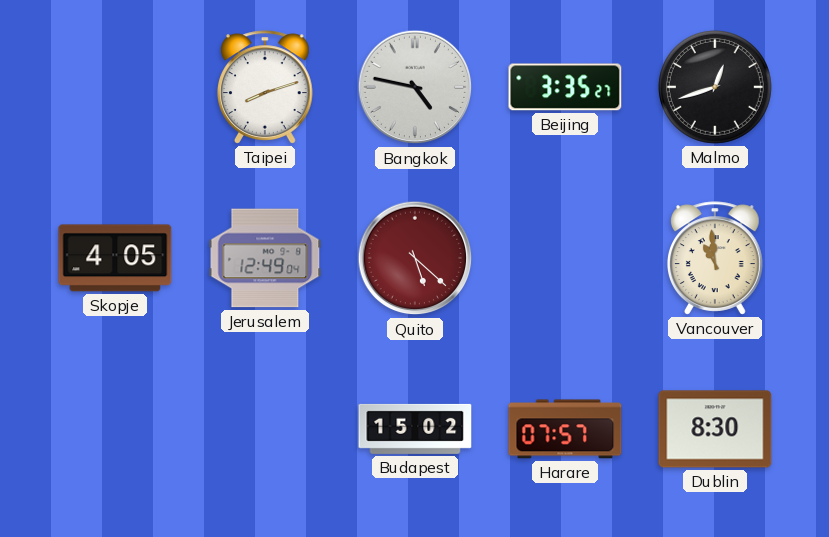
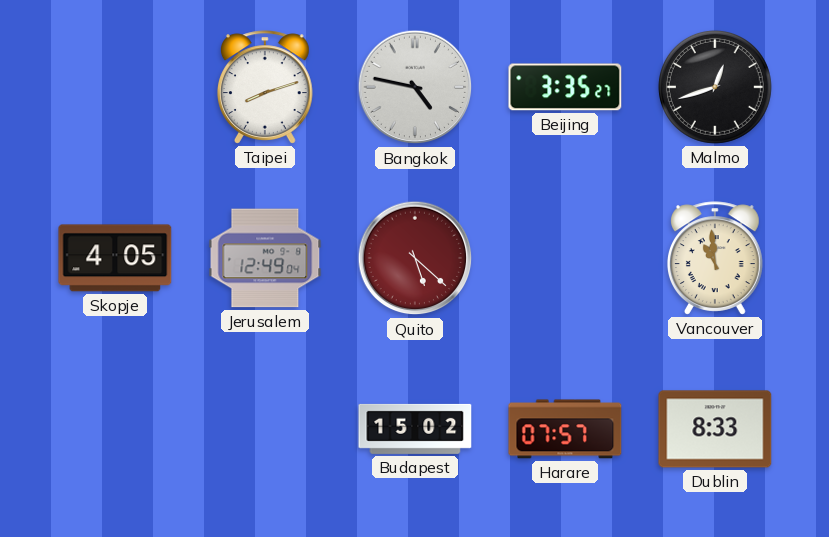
Dublin: 8:30 -> 8:33
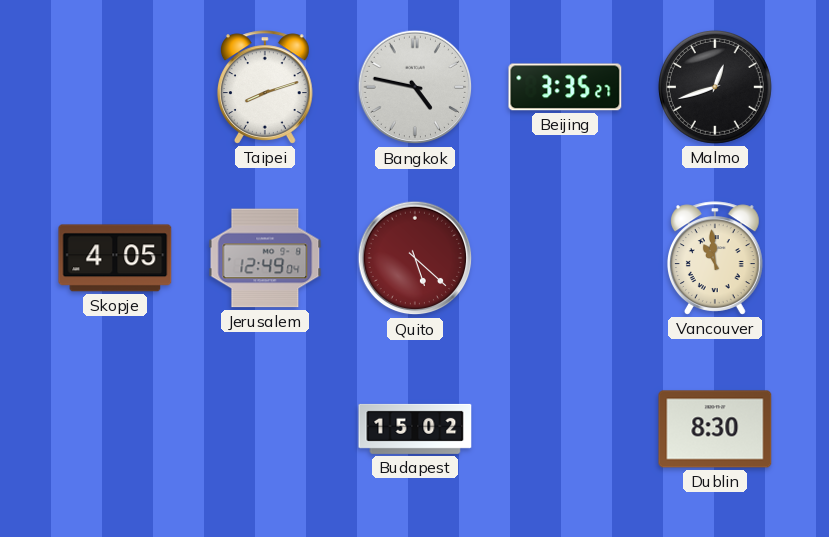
Harare: 07:57 -> none
Dublin: 8:33 -> 8:30
